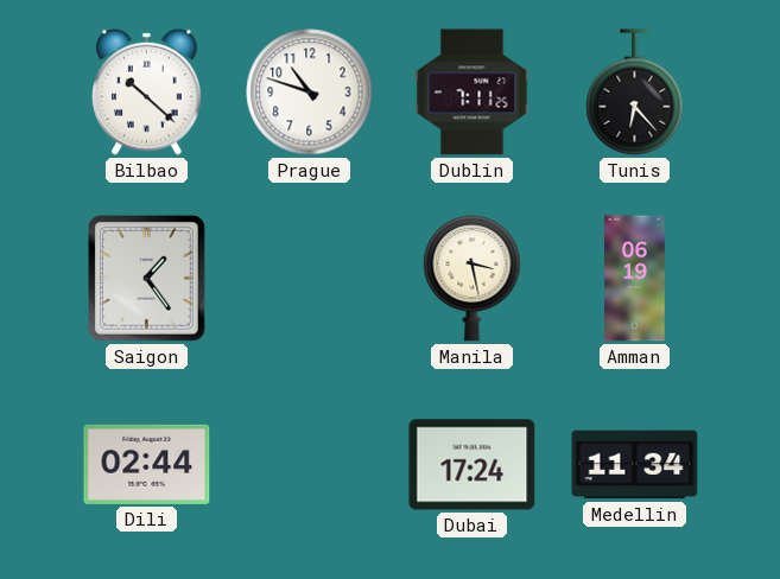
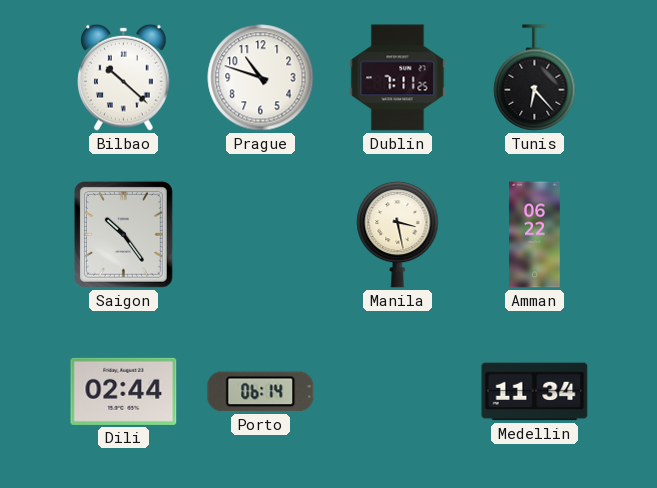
Saigon: 1:24 -> 10:24
Amman: 06:19 -> 06:22
Porto: none -> 06:14
Dubai: 17:24 -> none
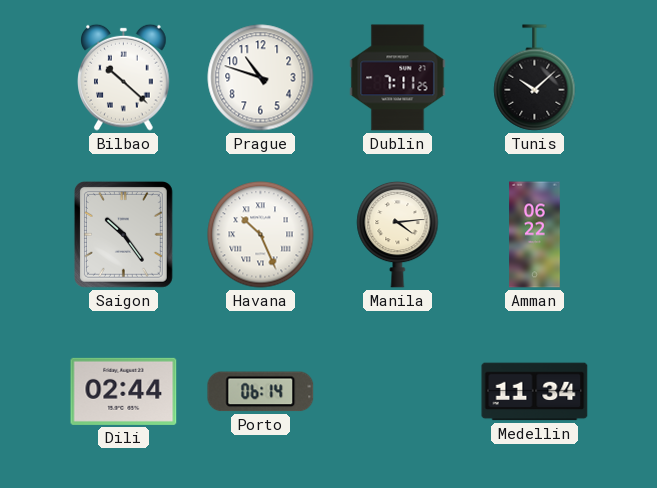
Tunis: 6:23 -> 10:08
Havana: none -> 10:26
Manila: 3:28 -> 4:14
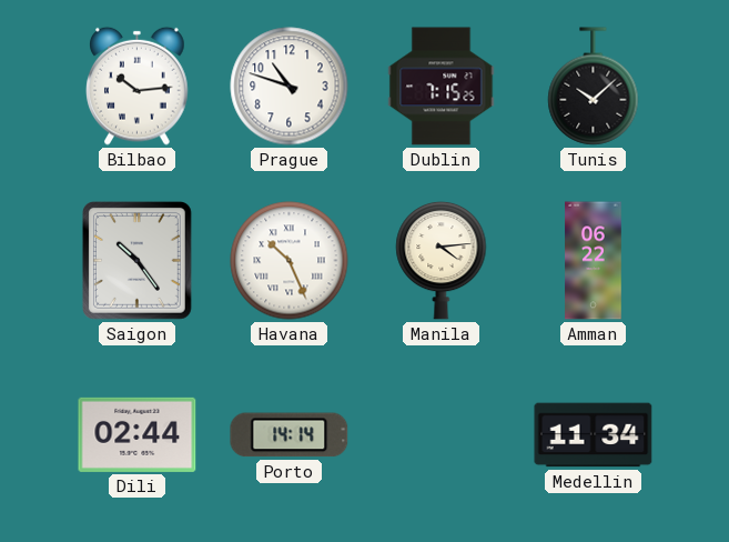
Bilbao: 10:22 -> 10:14
Dublin: 7:11 -> 7:15
Porto: 06:14 -> 14:14
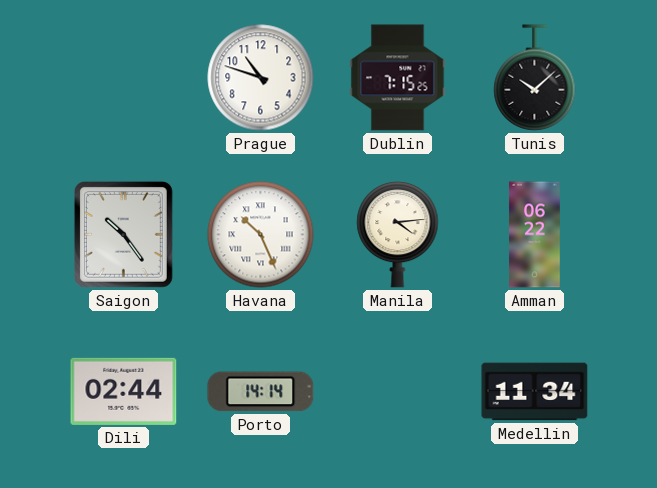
Bilbao: 10:14 -> none
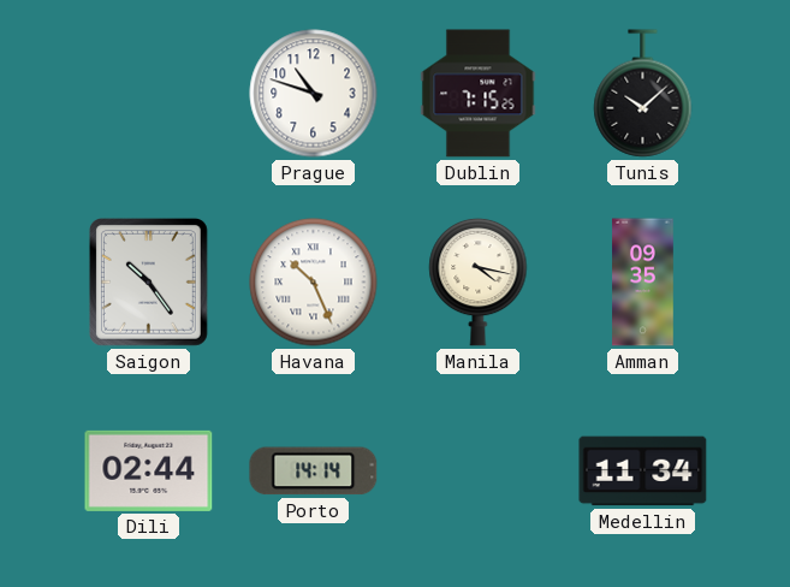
Manila: 4:14 -> 4:17
Amman: 06:22 -> 09:35
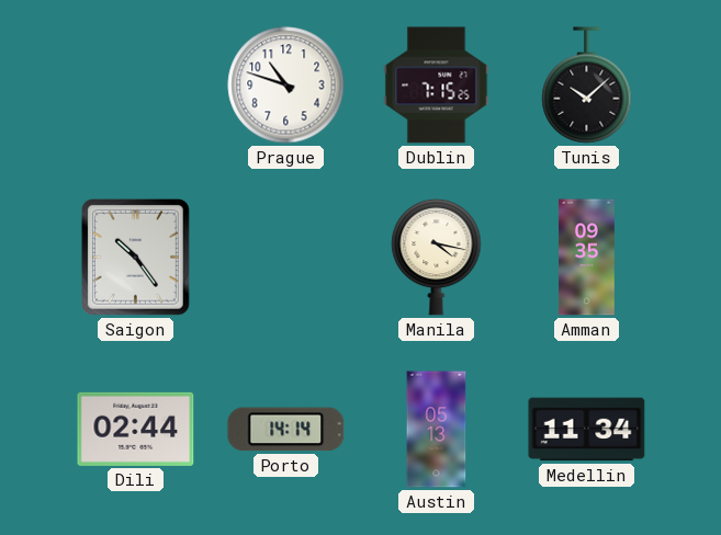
Havana: 10:26 -> none
Austin: none -> 05:13
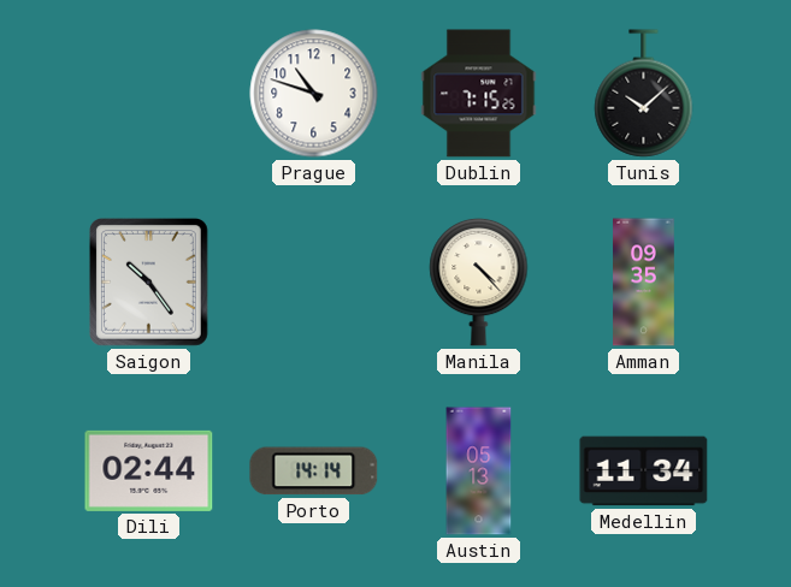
Manila: 4:17 -> 4:23
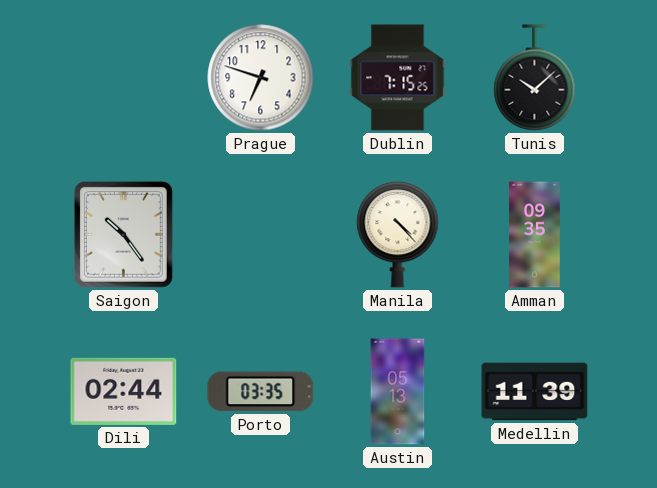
Prague: 10:48 -> 6:48
Porto: 14:14 -> 03:35
Medellin: 11:34 -> 11:39
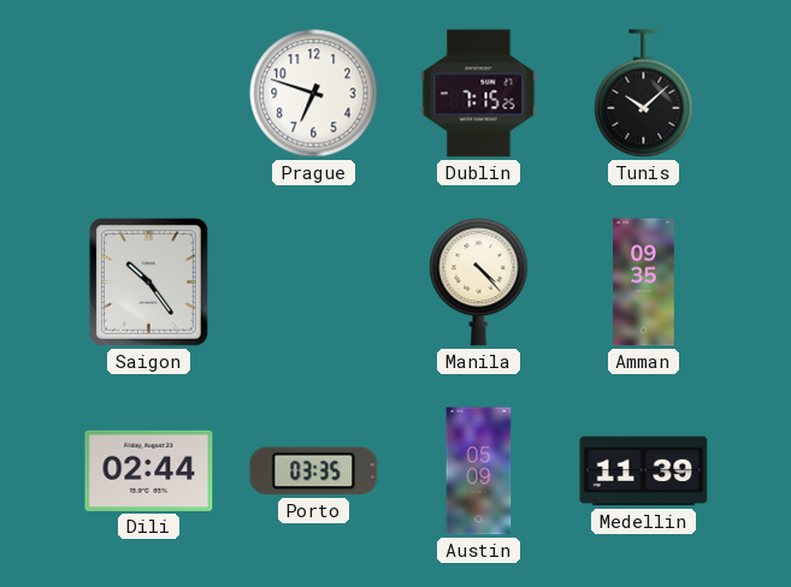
Austin: 05:13 -> 05:09
